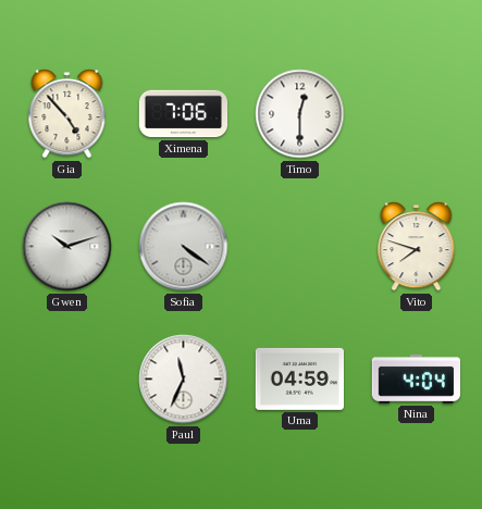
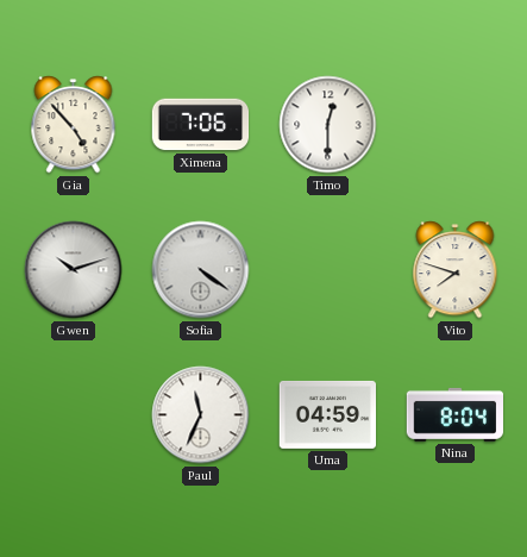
Nina: 4:04 -> 8:04
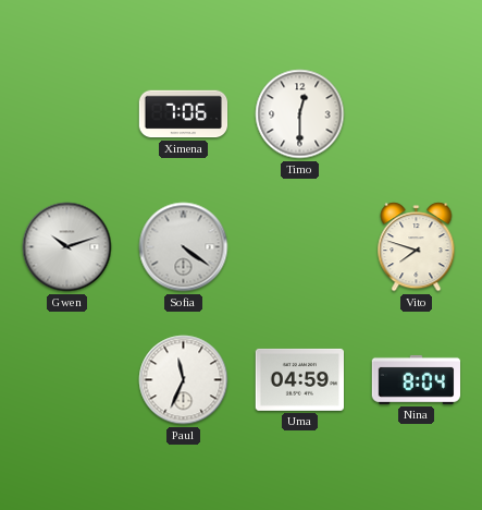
Gia: 4:53 -> none
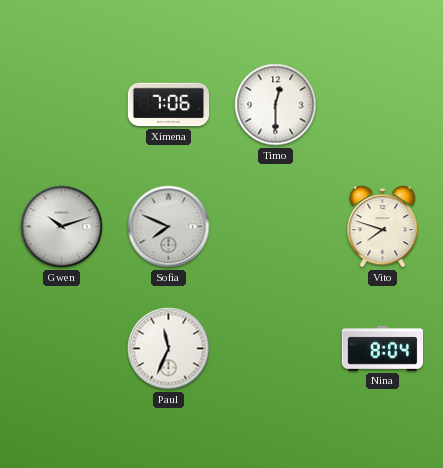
Sofia: 4:21 -> 7:49
Uma: 04:59 -> none
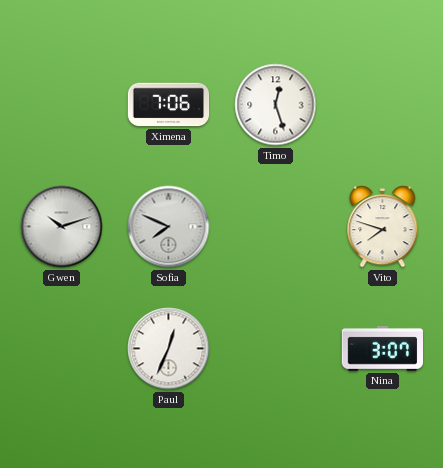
Timo: 12:30 -> 12:27
Paul: 11:34 -> 12:34
Nina: 8:04 -> 3:07
